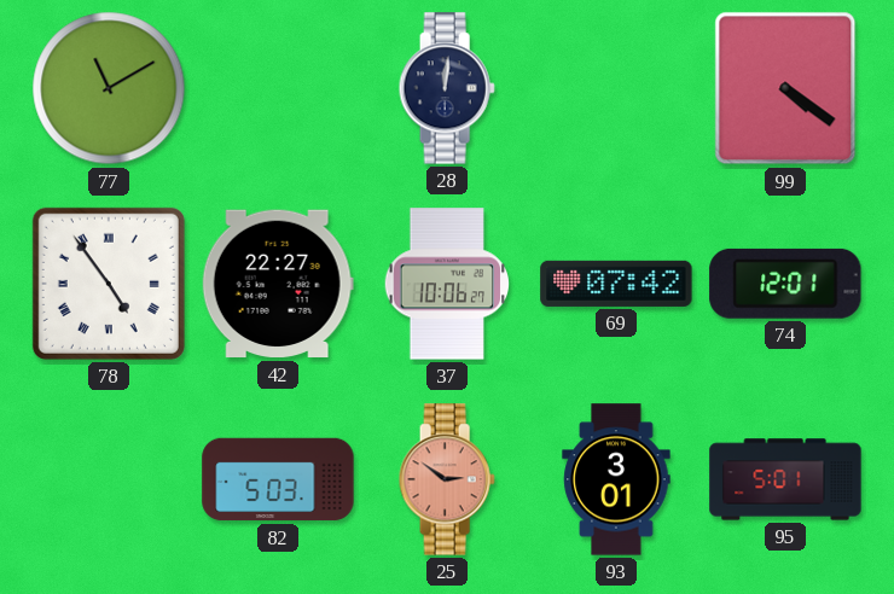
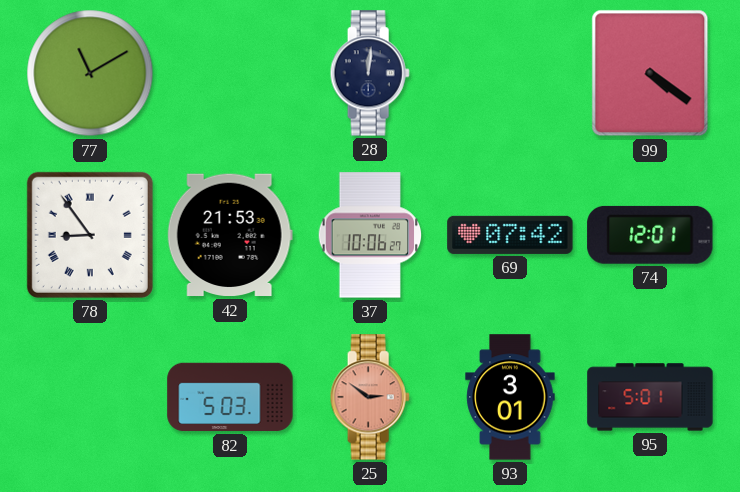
78: 4:54 -> 8:54
42: 22:27 -> 21:53
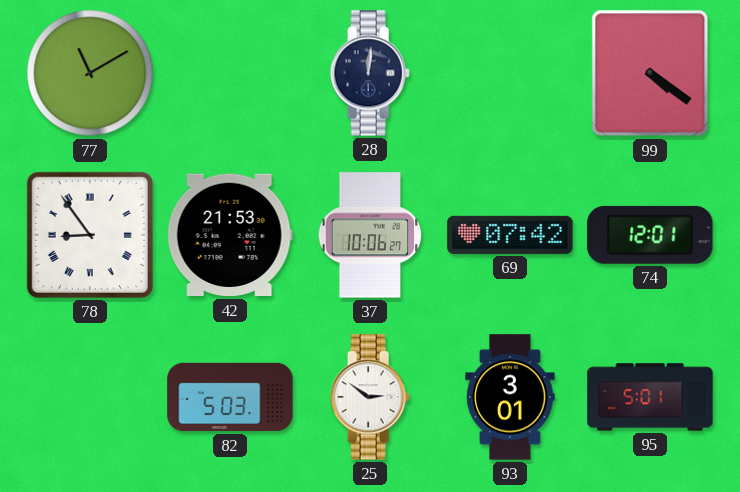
25 dial: salmon -> white
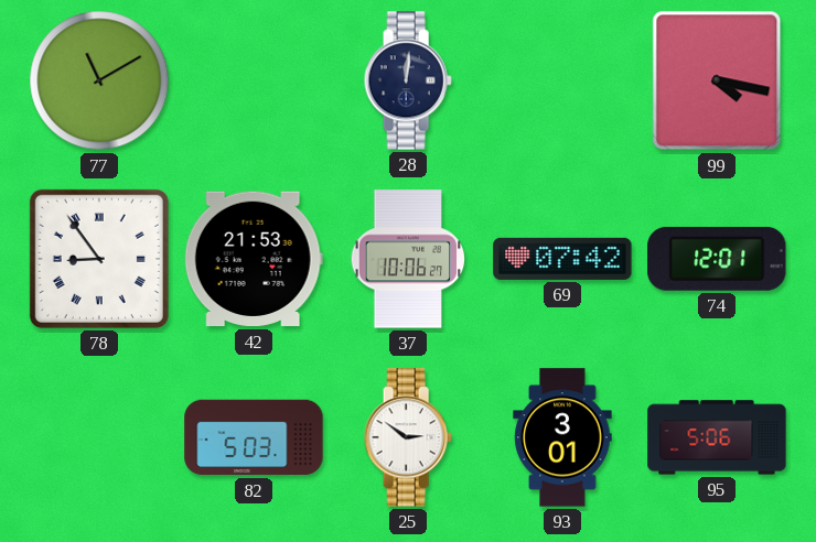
99: 4:21 -> 4:17
95: 5:01 -> 5:06
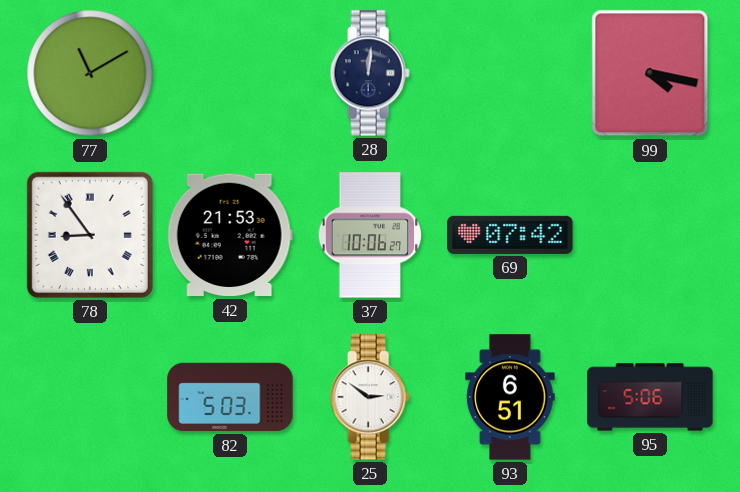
74: 12:01 -> none
93: 3:01 -> 6:51
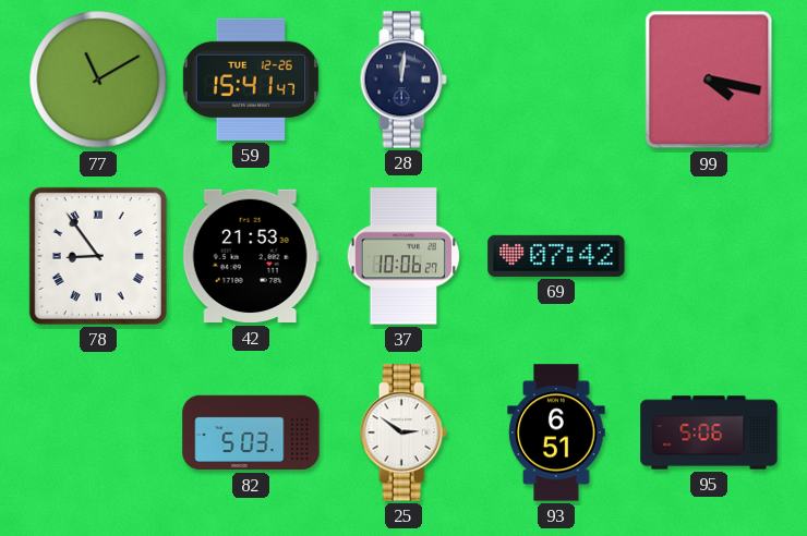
59: none -> 15:41
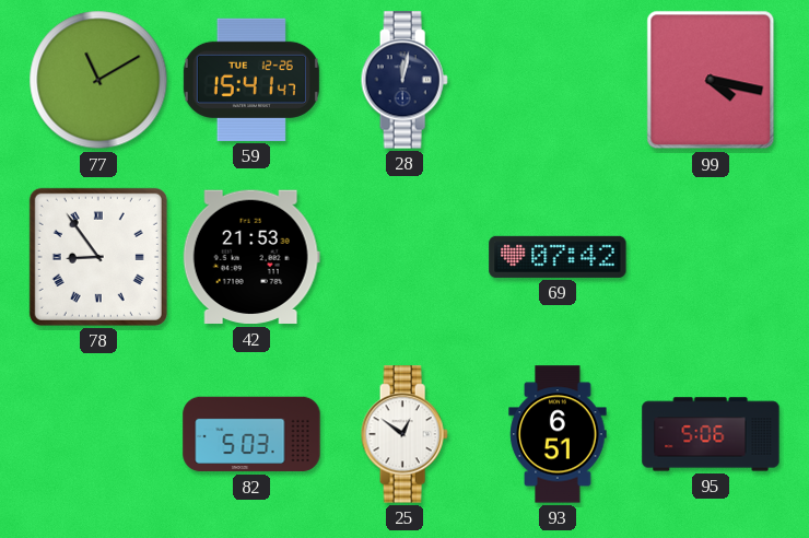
28: 12:01 -> 12:02
37: 10:06 -> none
25: 2:51 -> 12:51
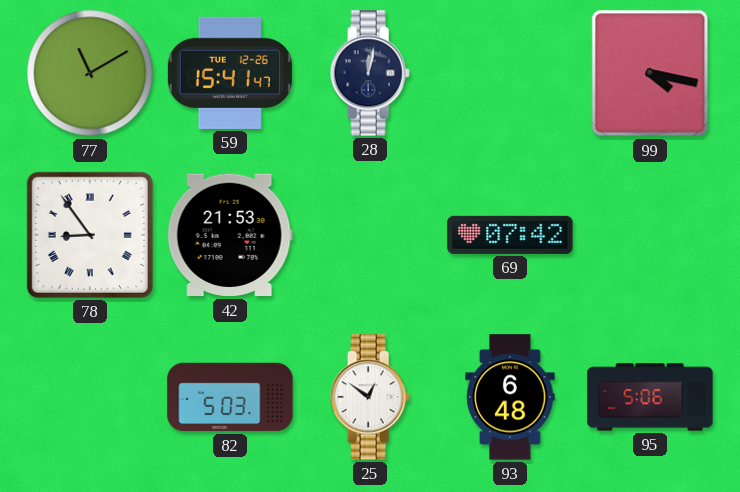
93: 6:51 -> 6:48
